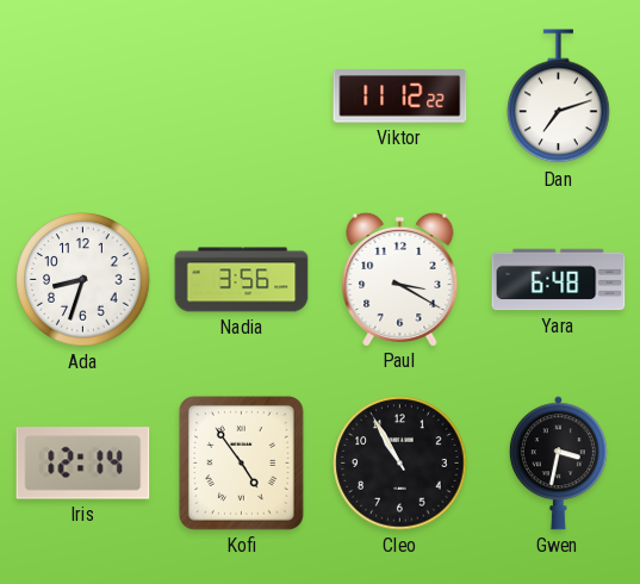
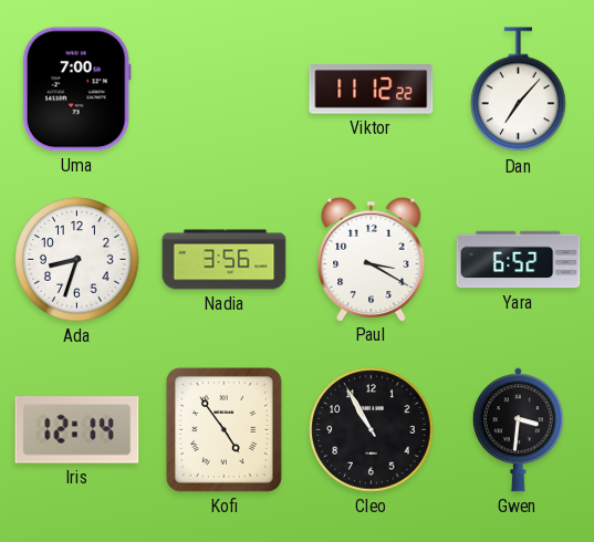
Uma: none -> 7:00
Dan: 7:12 -> 7:07
Yara: 6:48 -> 6:52
Gwen: 3:32 -> 3:31
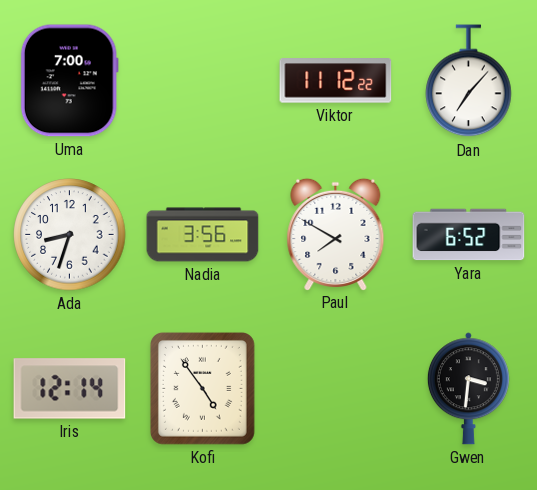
Paul: 3:20 -> 7:50
Cleo: 10:55 -> none
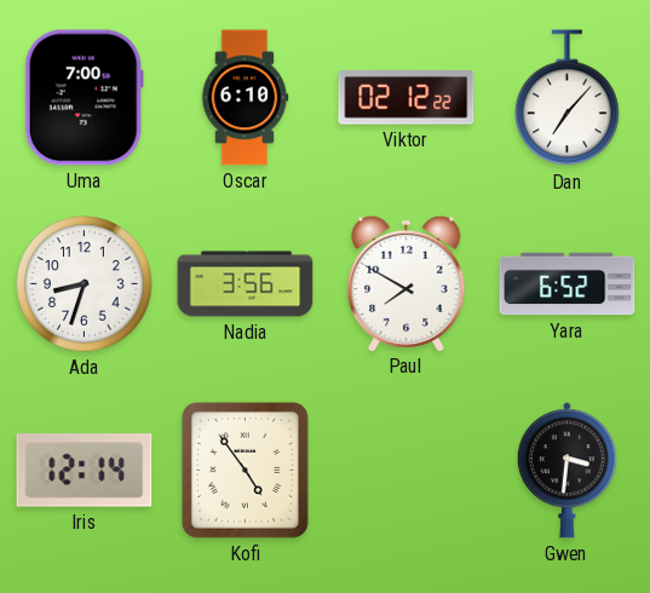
Oscar: none -> 6:10
Viktor: 11:12 -> 02:12
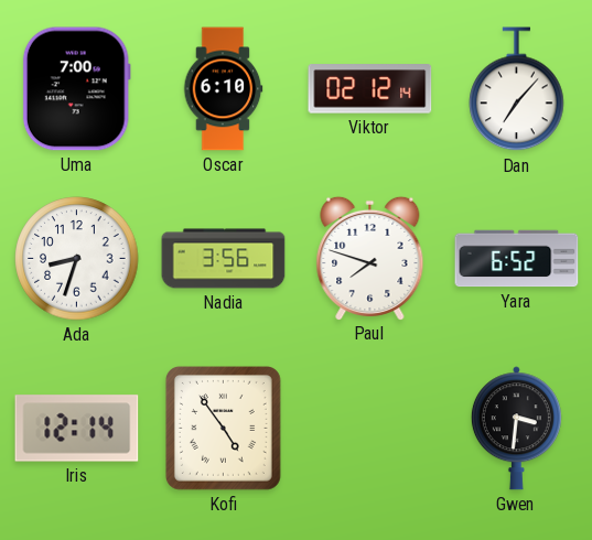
Viktor: 02:12:22 -> 02:12:14
Paul: 7:50 -> 7:48
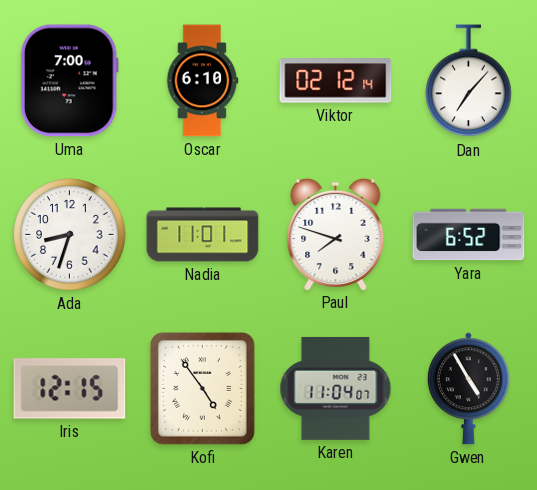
Nadia: 3:56 -> 11:01
Iris: 12:14 -> 12:15
Karen: none -> 11:04
Gwen: 3:31 -> 4:55
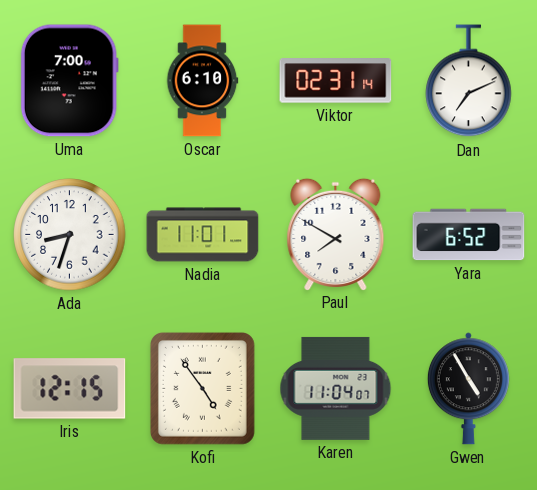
Viktor: 02:12 -> 02:31
Dan: 7:07 -> 7:11
Paul: 7:48 -> 7:50
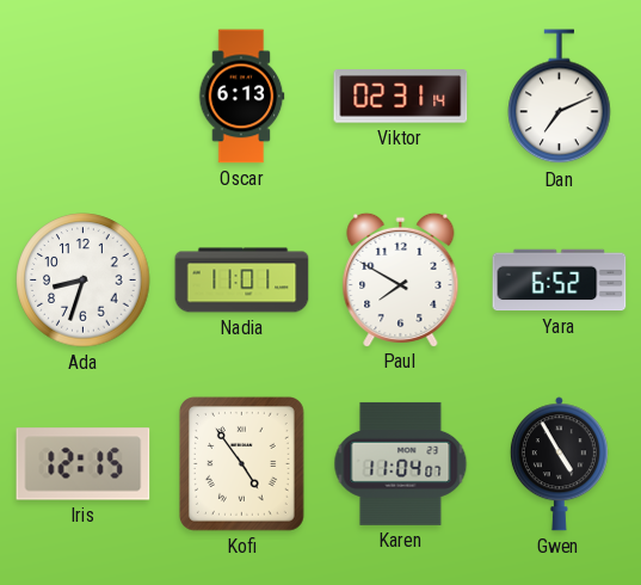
Uma: 7:00 -> none
Oscar: 6:10 -> 6:13
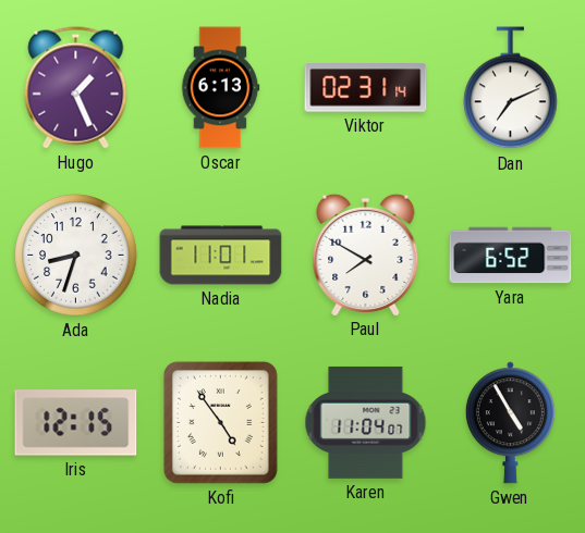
Hugo: none -> 1:26
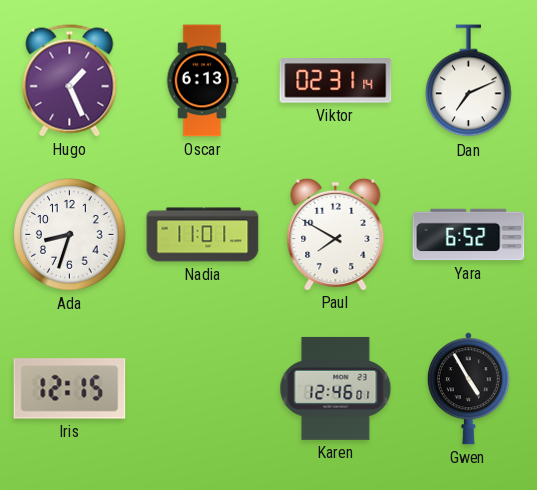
Kofi: 4:54 -> none
Karen: 11:04 -> 12:46
